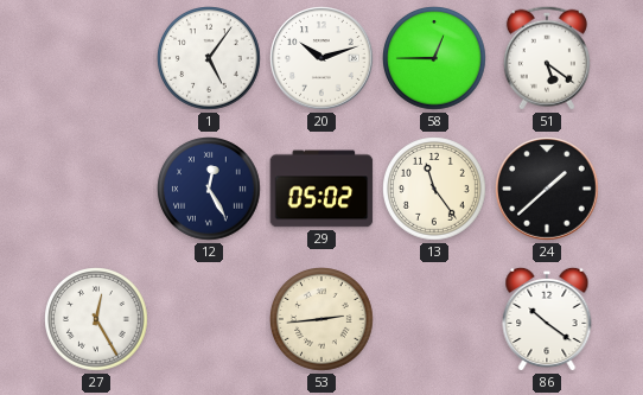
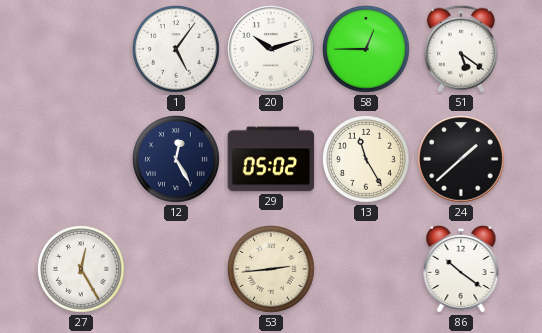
13: 11:24 -> 11:25
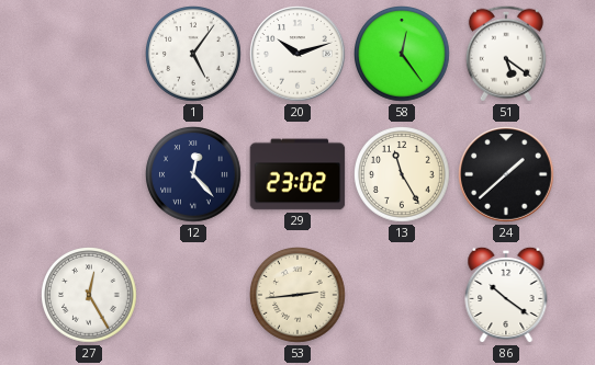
58: 12:45 -> 12:24
12: 12:25 -> 12:23
29: 05:02 -> 23:02
